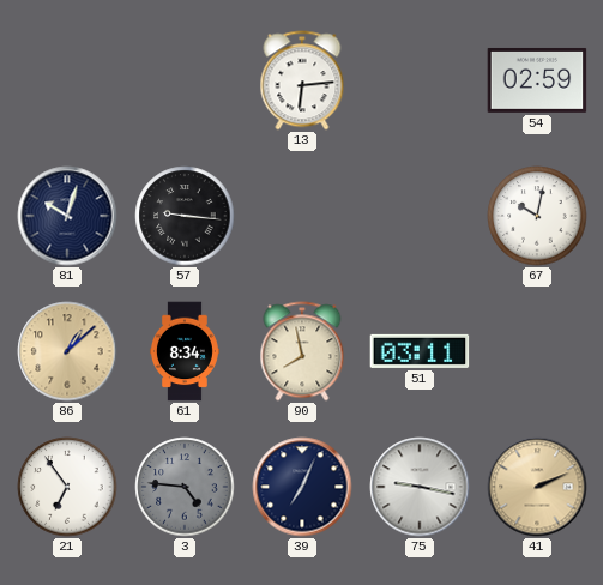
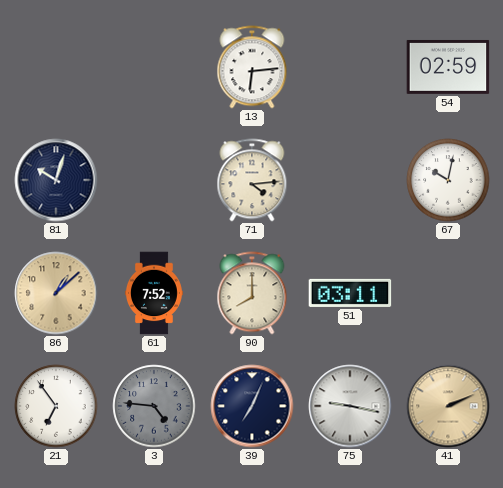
57: 9:16 -> none
71: none -> 4:14
61: 8:34 -> 7:52
90: 7:58 -> 8:00
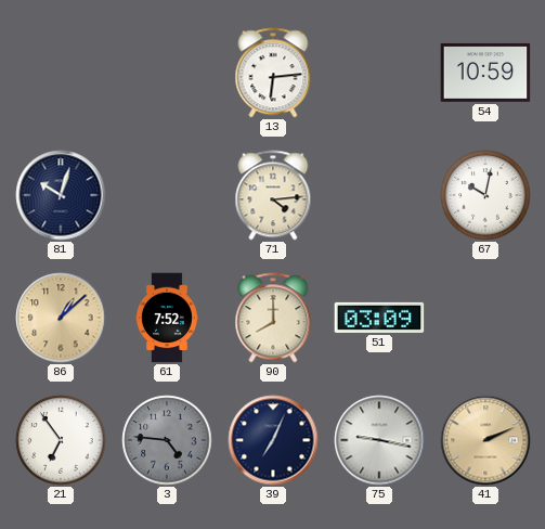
54: 02:59 -> 10:59
51: 03:11 -> 03:09
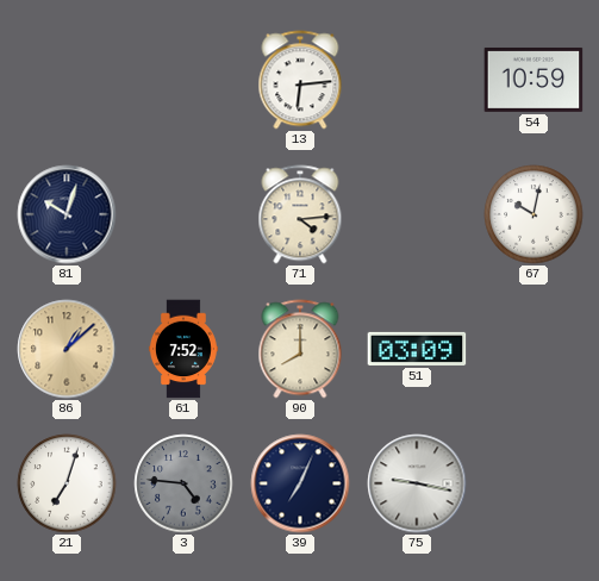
21: 6:54 -> 7:03
41: 2:11 -> none
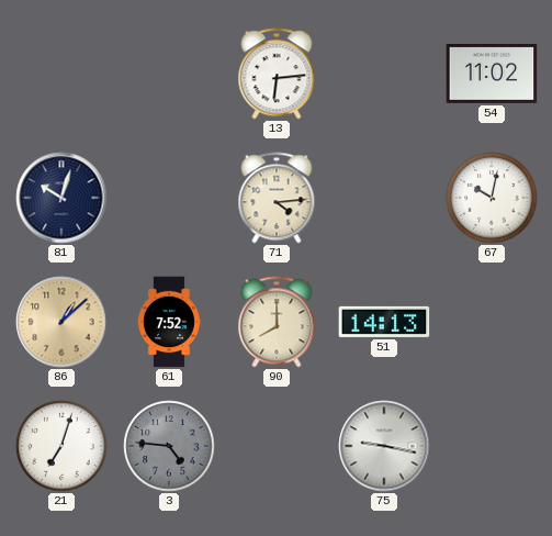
54: 10:59 -> 11:02
51: 03:09 -> 14:13
39: 7:04 -> none
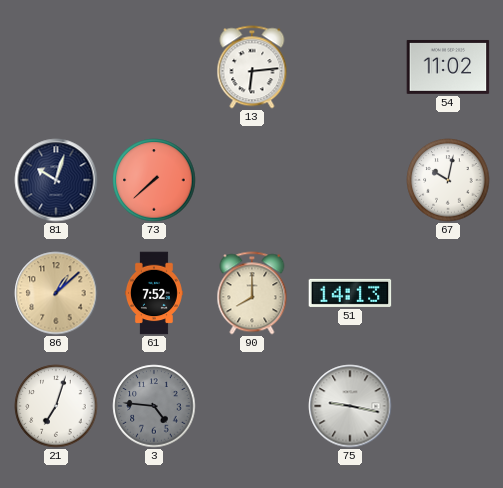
73: none -> 7:38
71: 4:14 -> none
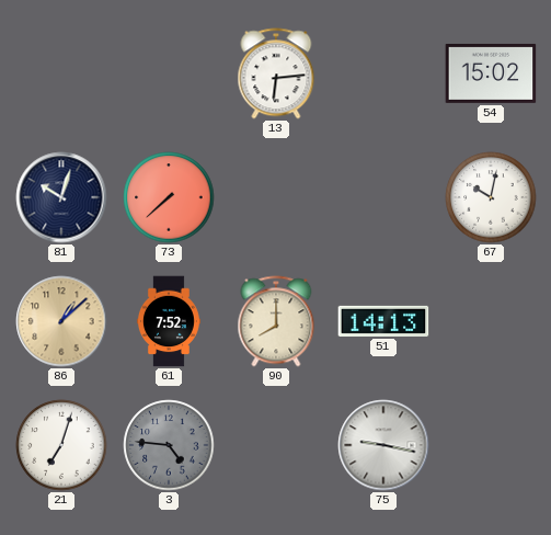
54: 11:02 -> 15:02
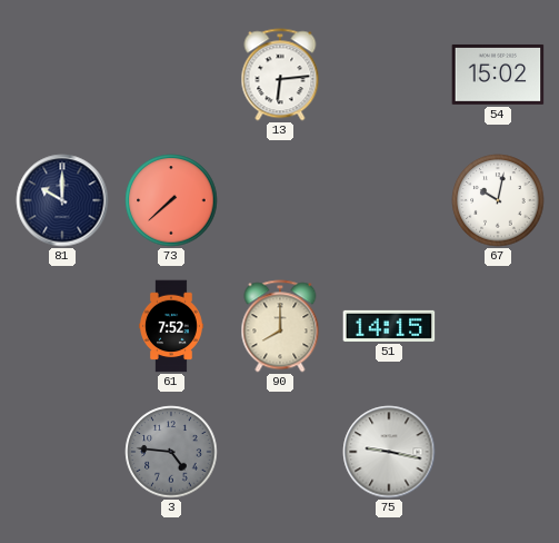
81: 10:03 -> 10:00
86: 1:08 -> none
51: 14:13 -> 14:15
21: 7:03 -> none
